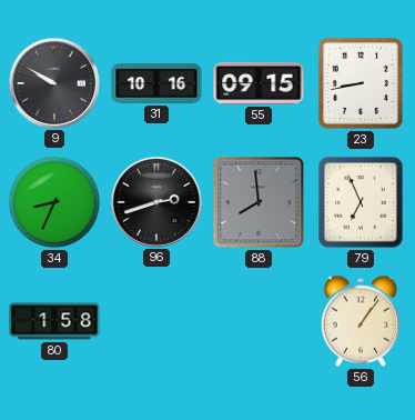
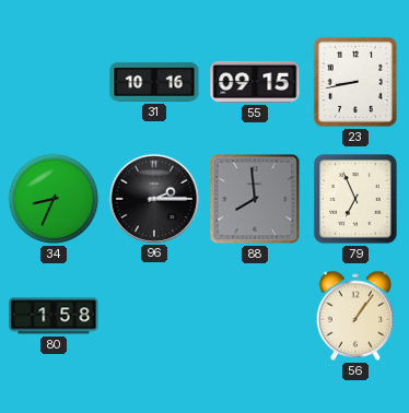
9: 9:50 -> none
96: 2:42 -> 2:15
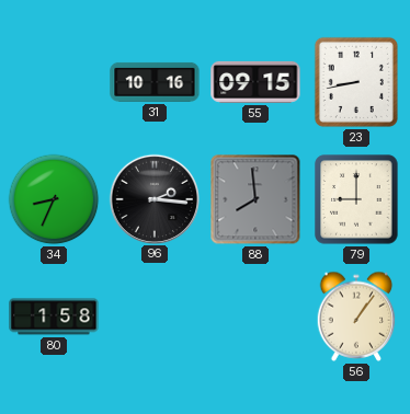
96: 2:15 -> 2:16
79: 6:56 -> 9:00
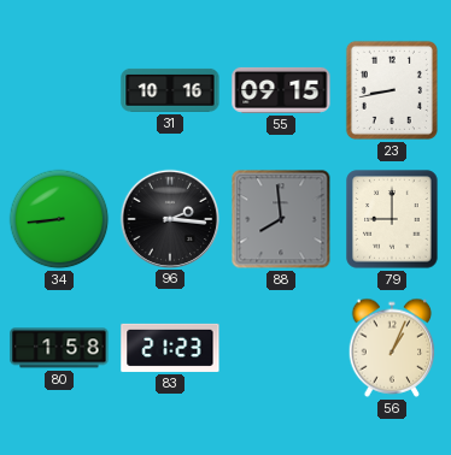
34: 8:34 -> 8:44
83: none -> 21:23
56: 1:06 -> 1:04
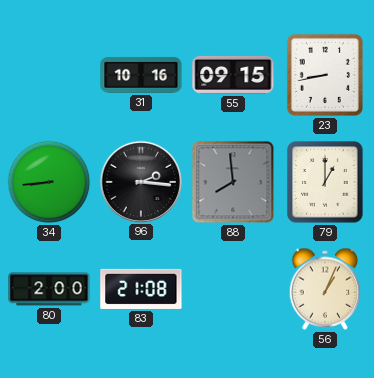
79: 9:00 -> 1:00
80: 1:58 -> 2:00
83: 21:23 -> 21:08
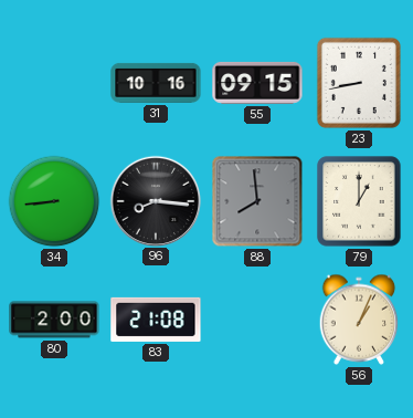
96: 2:16 -> 8:16
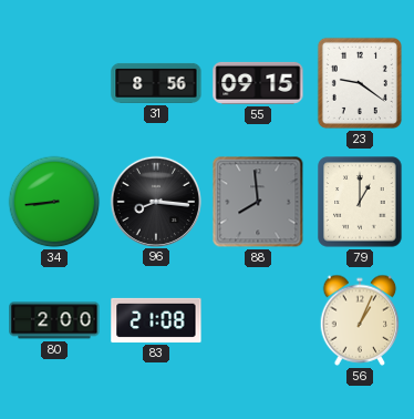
31: 10:16 -> 8:56
23: 8:43 -> 9:21
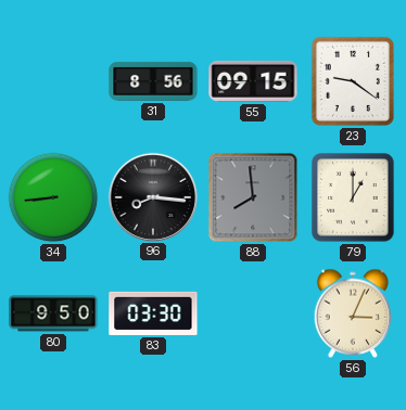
80: 2:00 -> 9:50
83: 21:08 -> 03:30
56: 1:04 -> 3:04
